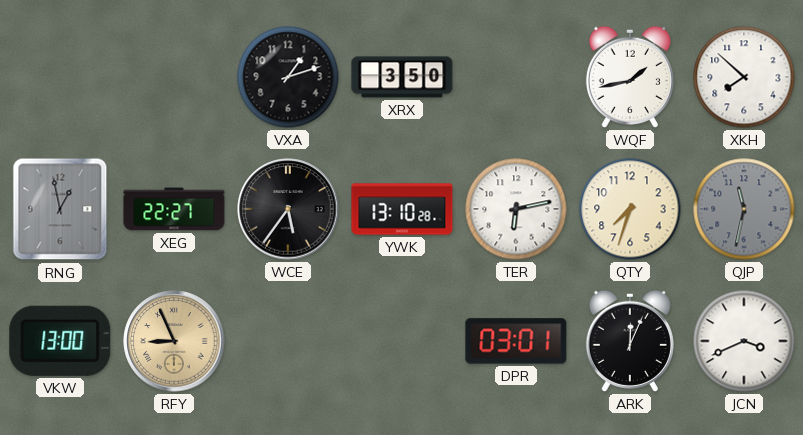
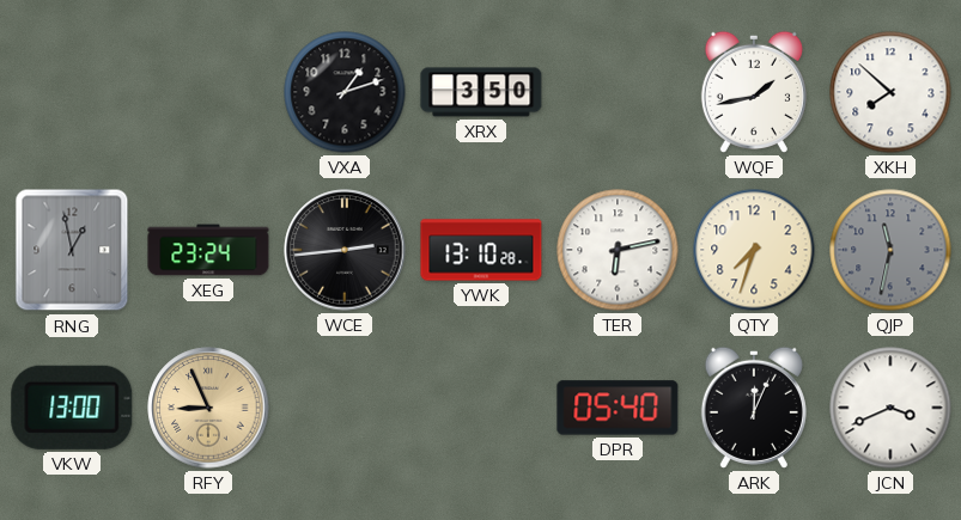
XEG: 22:27 -> 23:24
WCE: 5:36 -> 2:44
DPR: 03:01 -> 05:40
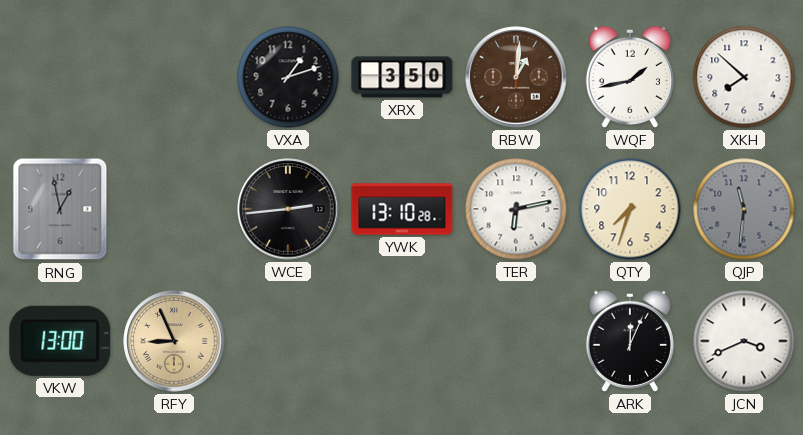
RBW: none -> 1:01
XEG: 23:24 -> none
QJP: 11:32 -> 11:31
DPR: 05:40 -> none
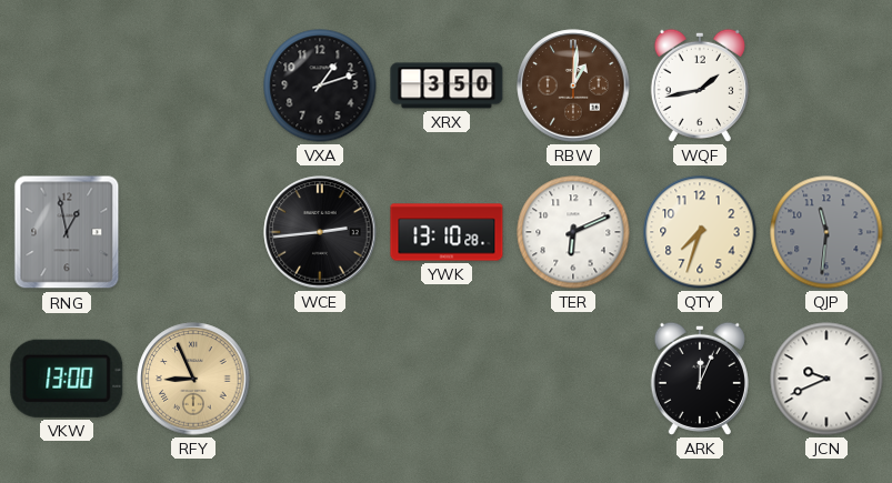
XKH: 7:52 -> none
TER: 6:13 -> 6:11
JCN: 3:41 -> 9:41
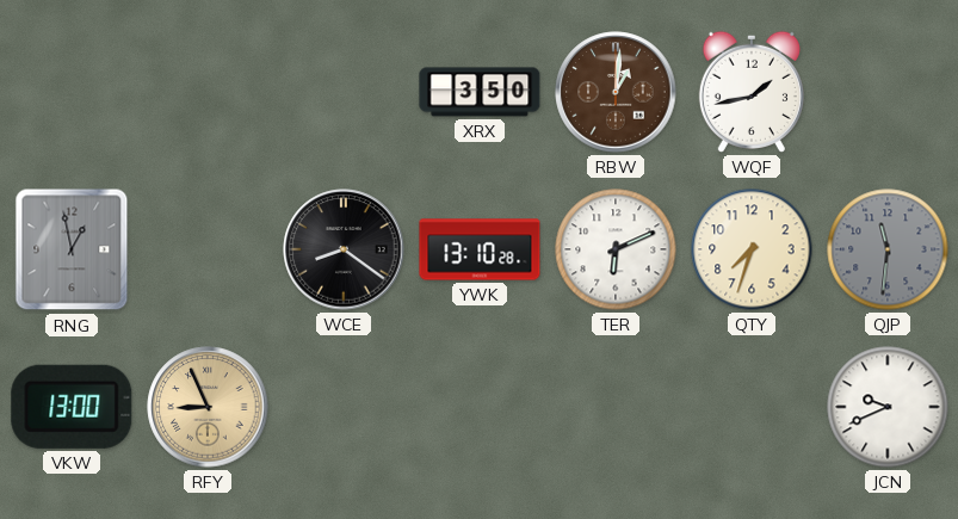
VXA: 1:12 -> none
WCE: 2:44 -> 8:21
ARK: 12:04 -> none
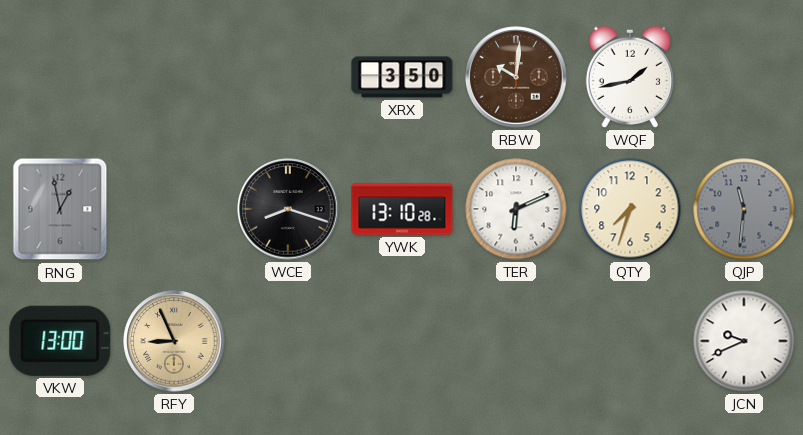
RBW: 1:01 -> 10:01
WCE: 8:21 -> 8:18
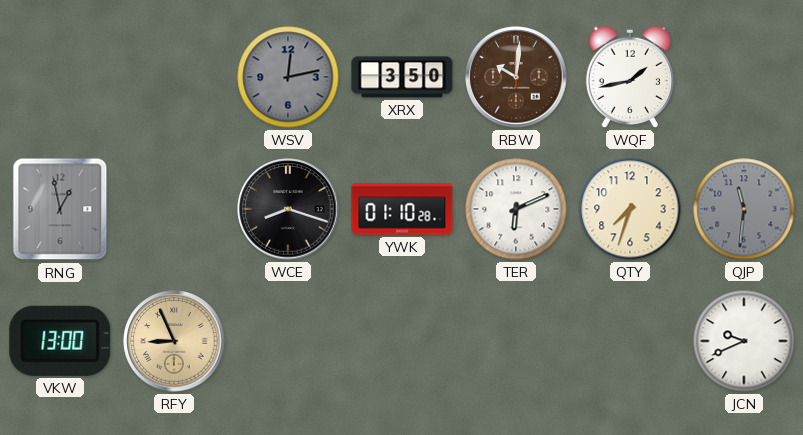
WSV: none -> 12:13
YWK: 13:10 -> 01:10
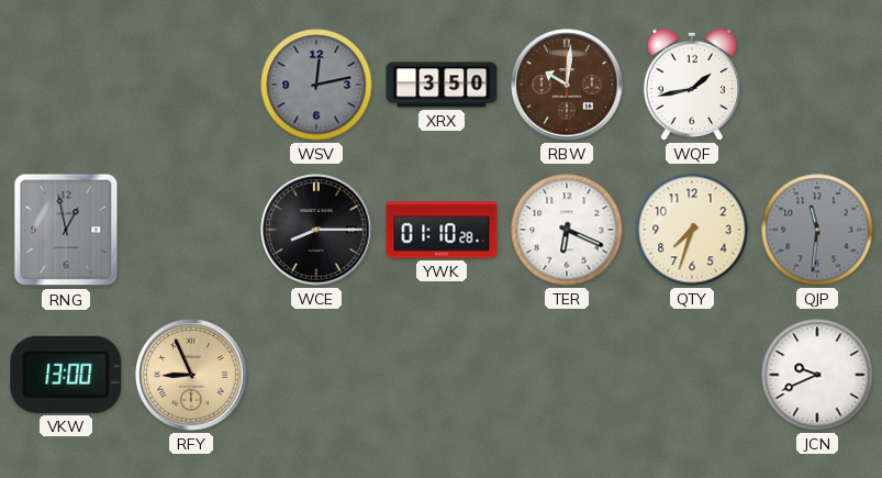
WCE: 8:18 -> 8:15
TER: 6:11 -> 6:19
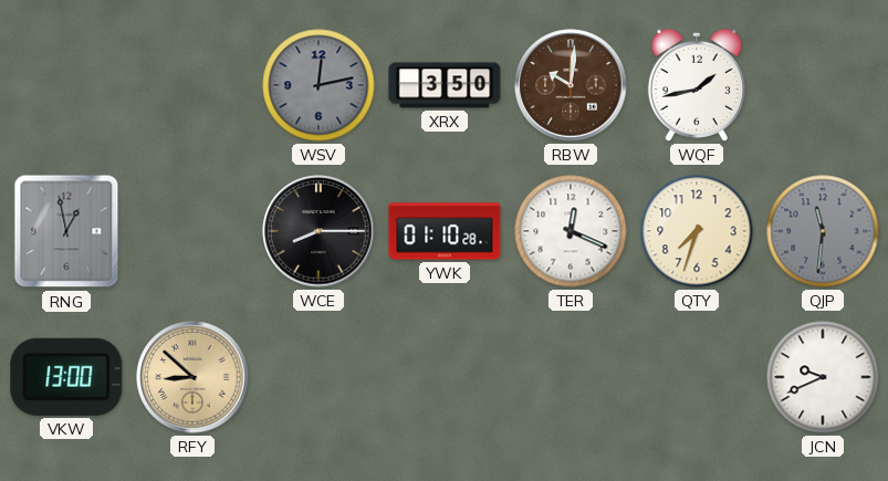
TER: 6:19 -> 12:19
RFY: 8:56 -> 8:52
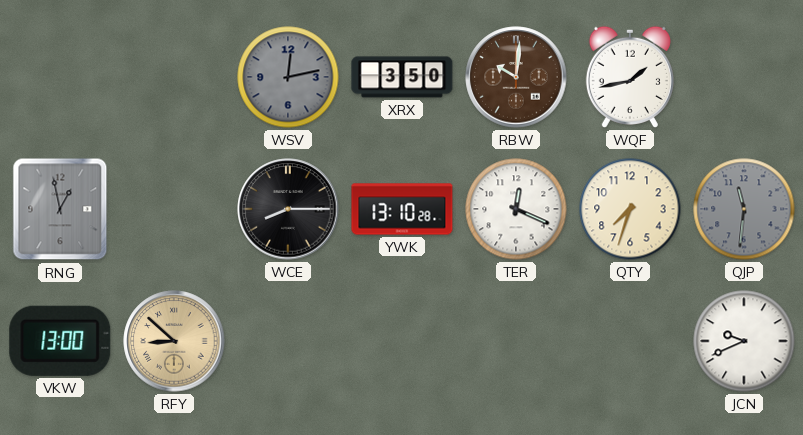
YWK: 01:10 -> 13:10
